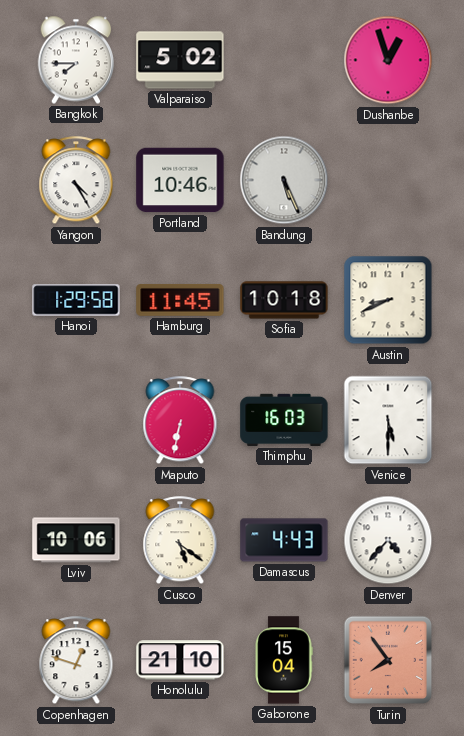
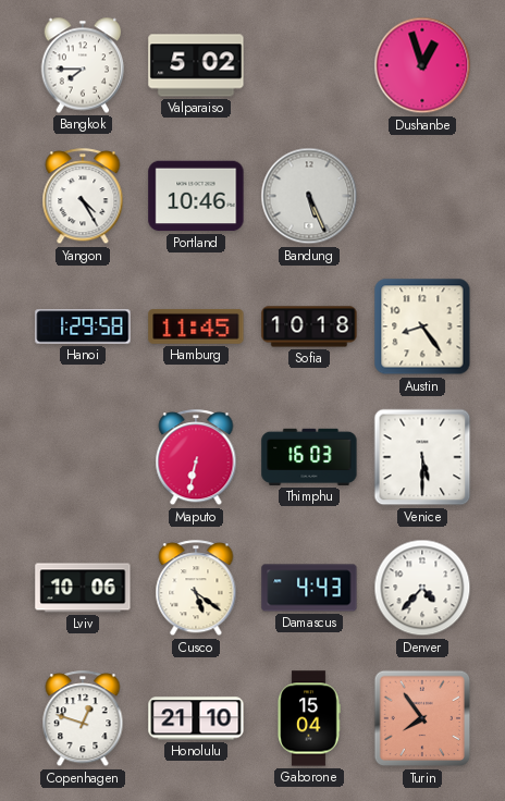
Austin: 8:41 -> 8:24
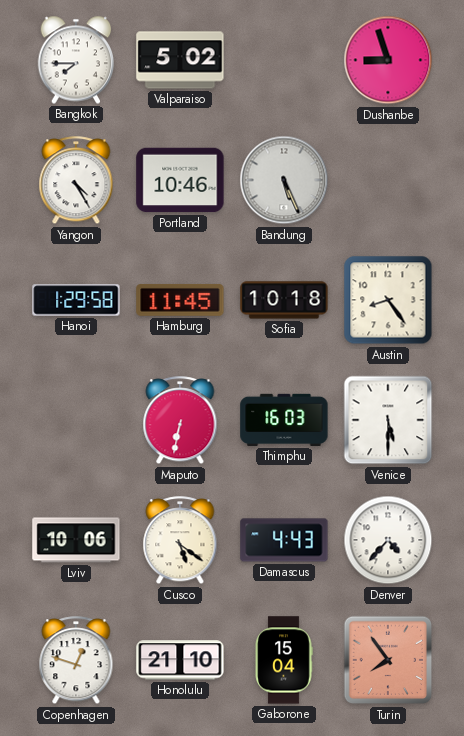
Dushanbe: 12:57 -> 8:57
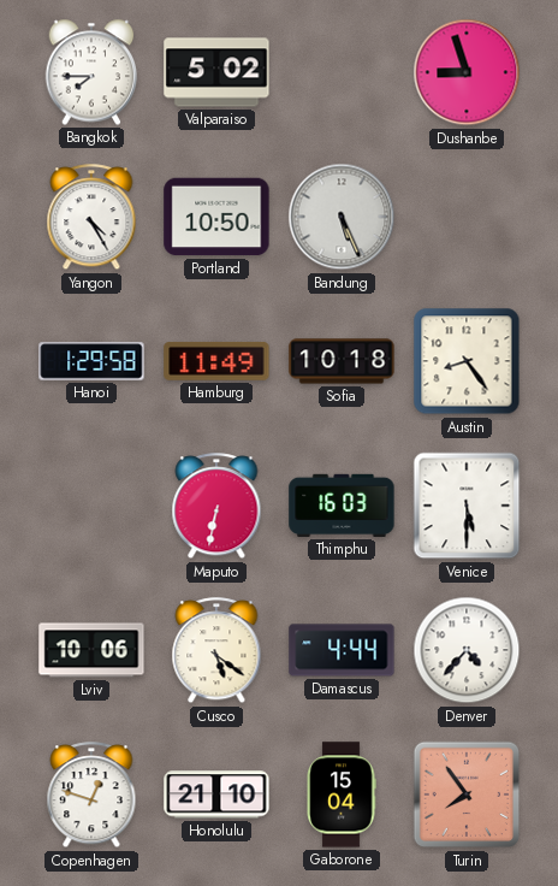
Portland: 10:46 -> 10:50
Hamburg: 11:45 -> 11:49
Damascus: 4:43 -> 4:44
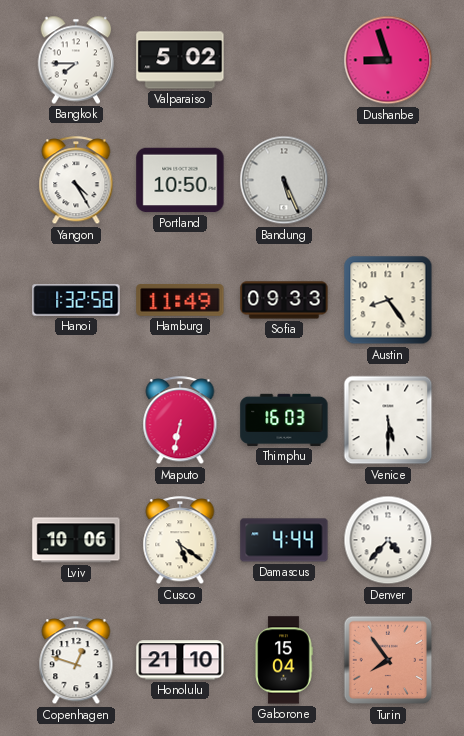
Hanoi: 1:29 -> 1:32
Sofia: 10:18 -> 09:33
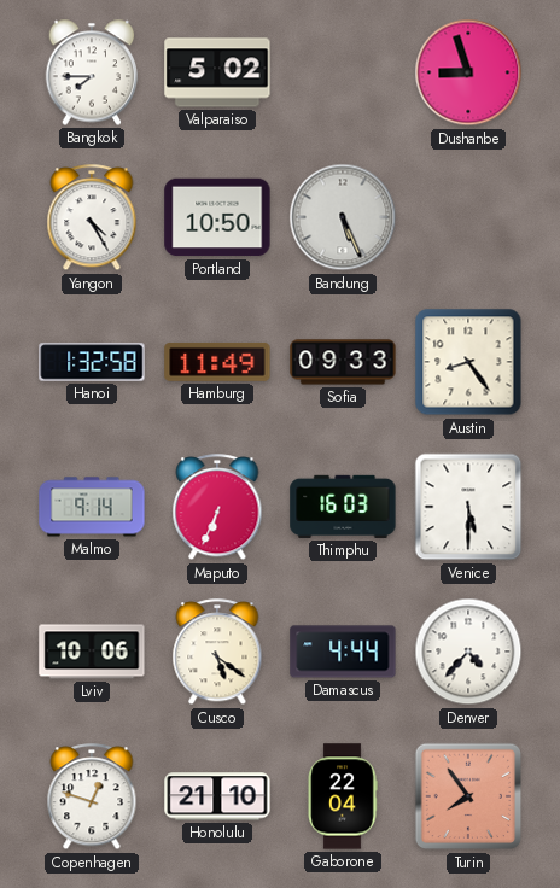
Malmo: none -> 9:14
Maputo: 6:32 -> 6:34
Gaborone: 15:04 -> 22:04
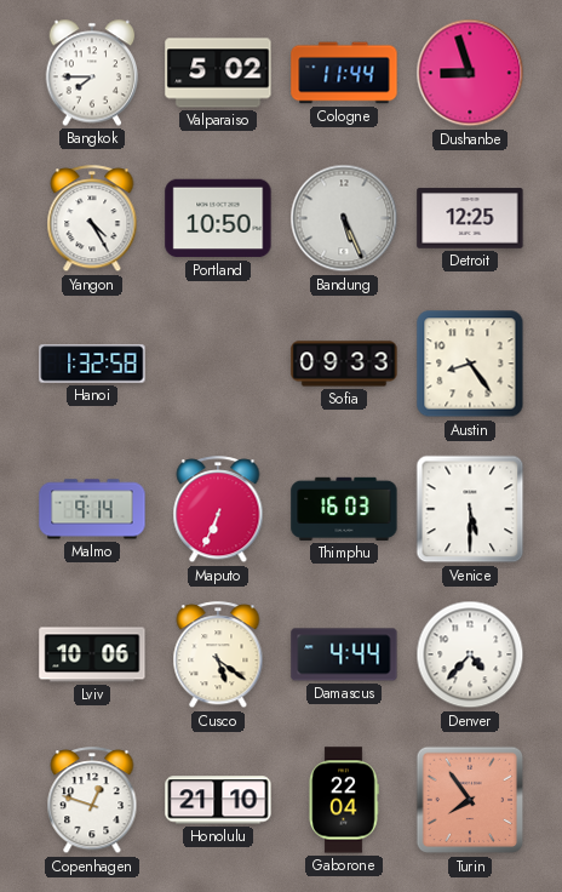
Cologne: none -> 11:44
Detroit: none -> 12:25
Hamburg: 11:49 -> none
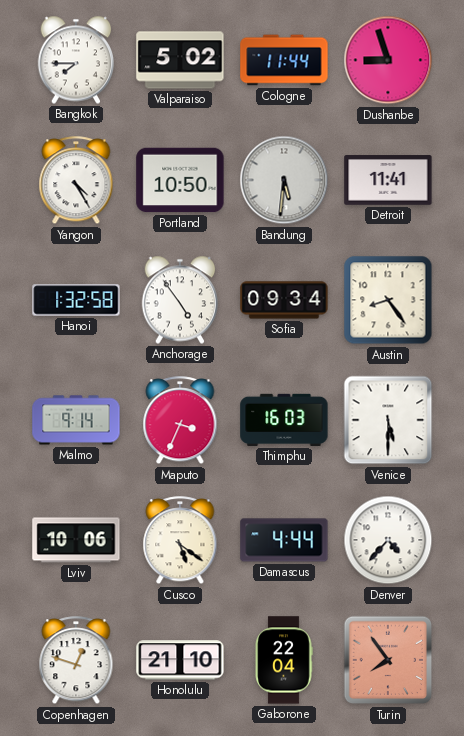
Bandung: 5:26 -> 5:31
Detroit: 12:25 -> 11:41
Anchorage: none -> 4:54
Sofia: 09:33 -> 09:34
Maputo: 6:34 -> 3:34
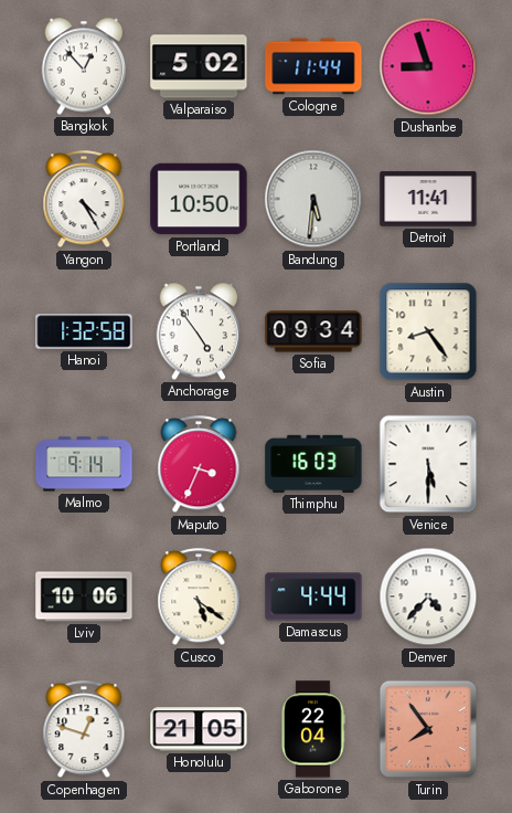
Bangkok: 7:45 -> 12:53
Honolulu: 21:10 -> 21:05
